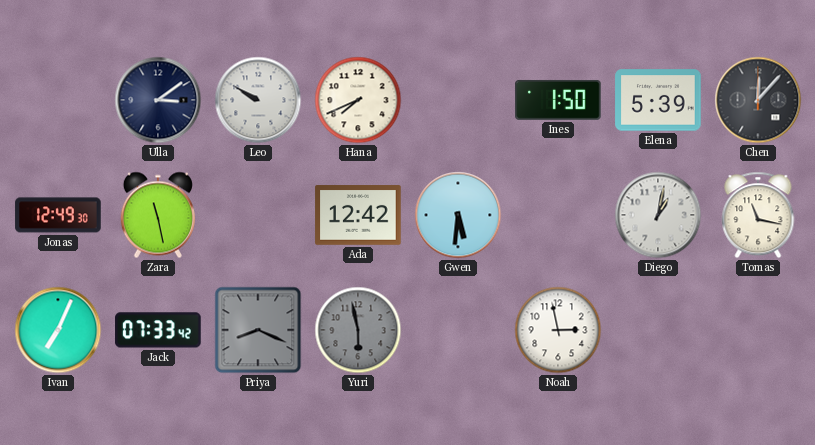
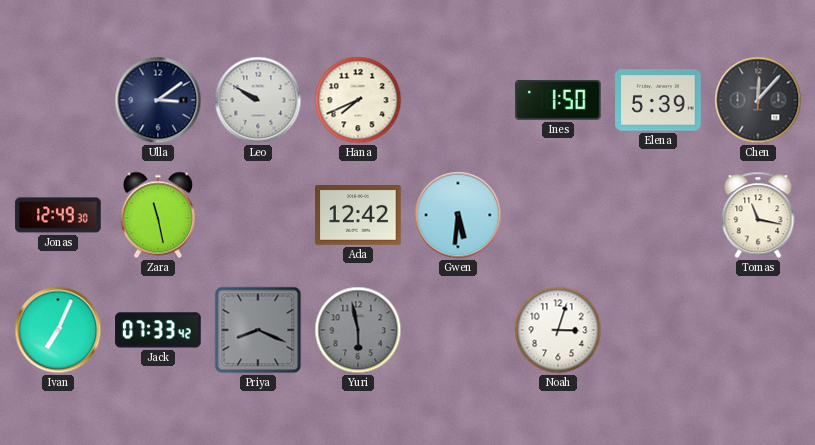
Diego: 1:02 -> none
Noah: 2:58 -> 3:03
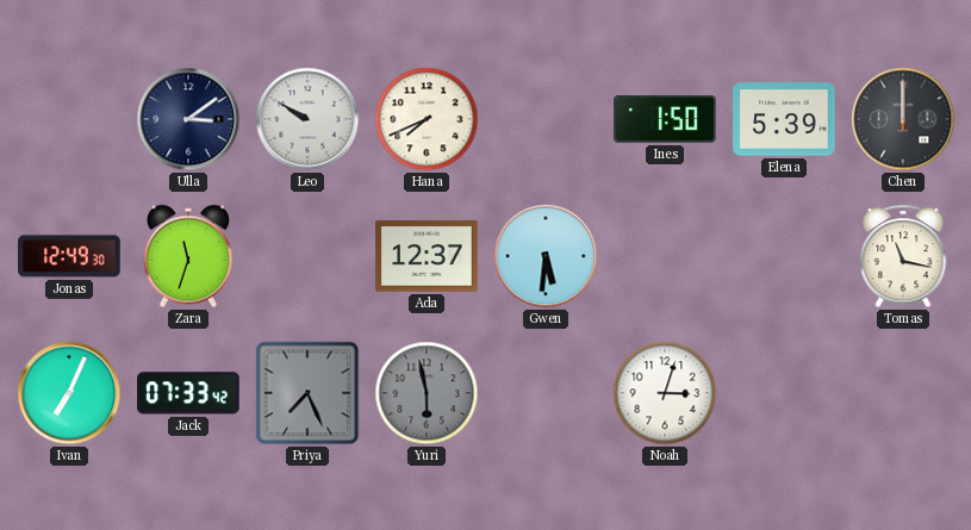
Chen: 12:07 -> 12:00
Zara: 11:28 -> 11:33
Ada: 12:42 -> 12:37
Priya: 8:19 -> 7:26
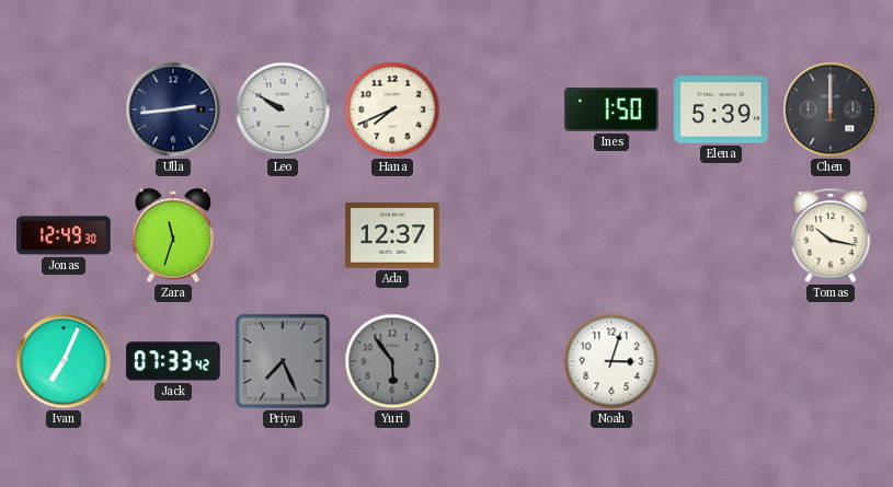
Ulla: 3:09 -> 2:44
Gwen: 5:31 -> none
Tomas: 11:17 -> 10:17
Yuri: 5:58 -> 5:54
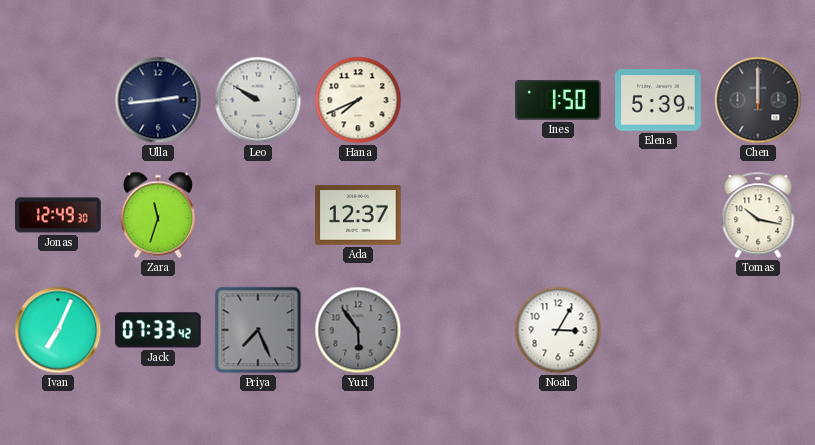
Noah: 3:03 -> 3:05
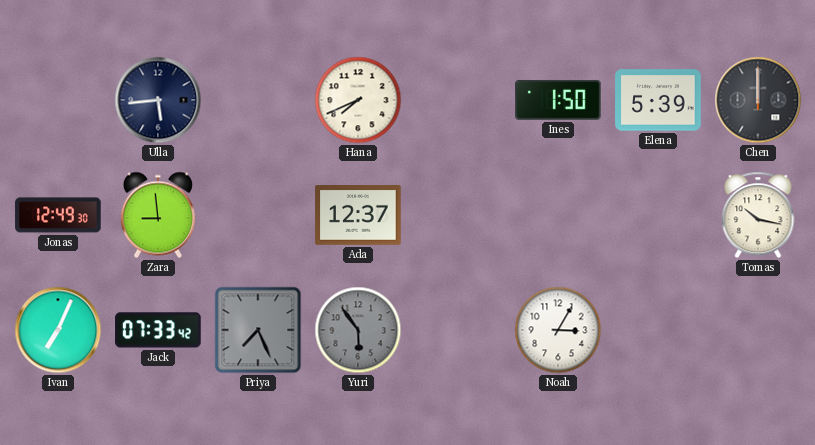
Ulla: 2:44 -> 5:44
Leo: 9:50 -> none
Zara: 11:33 -> 8:59
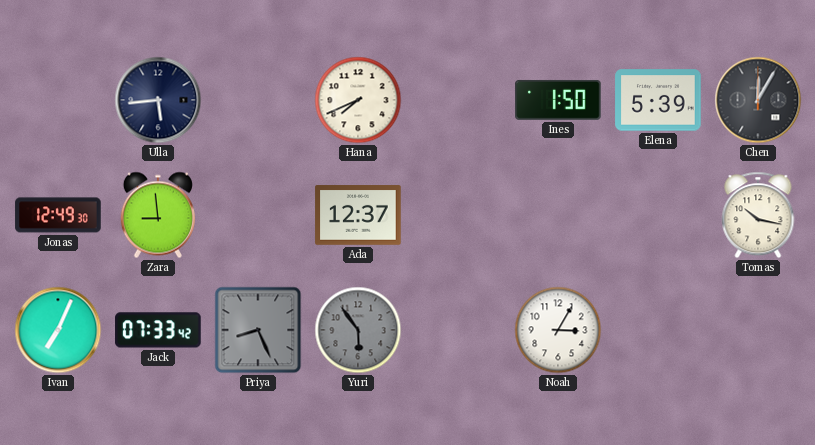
Chen: 12:00 -> 12:05
Priya: 7:26 -> 8:26
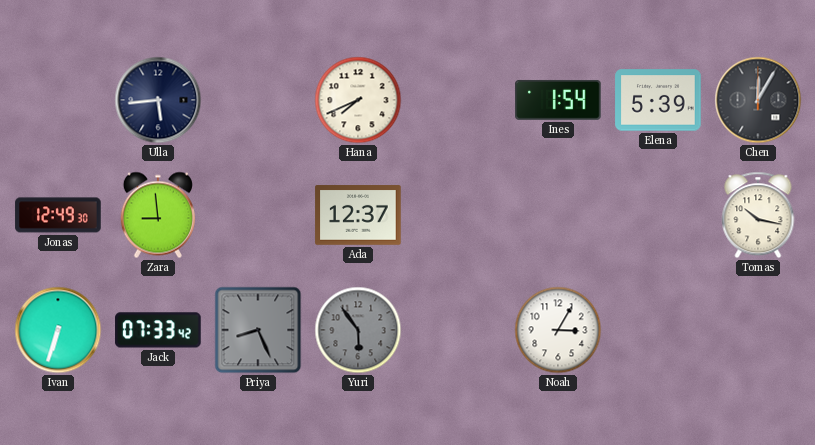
Ines: 1:50 -> 1:54
Ivan: 7:04 -> 6:33
